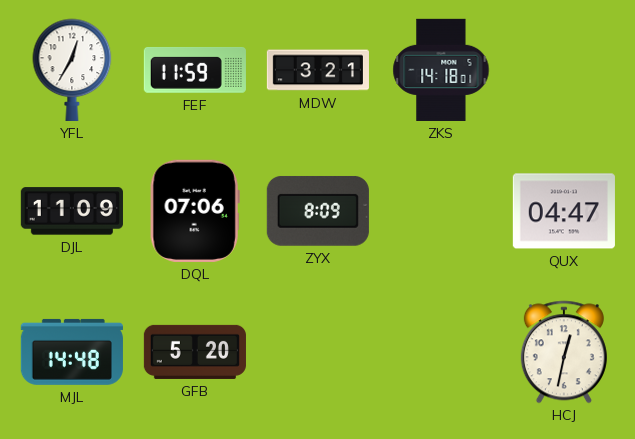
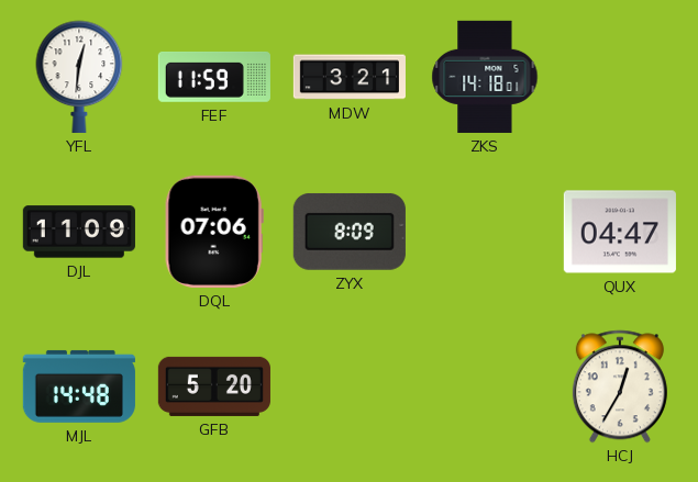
YFL: 12:35 -> 12:31
HCJ: 12:32 -> 12:35
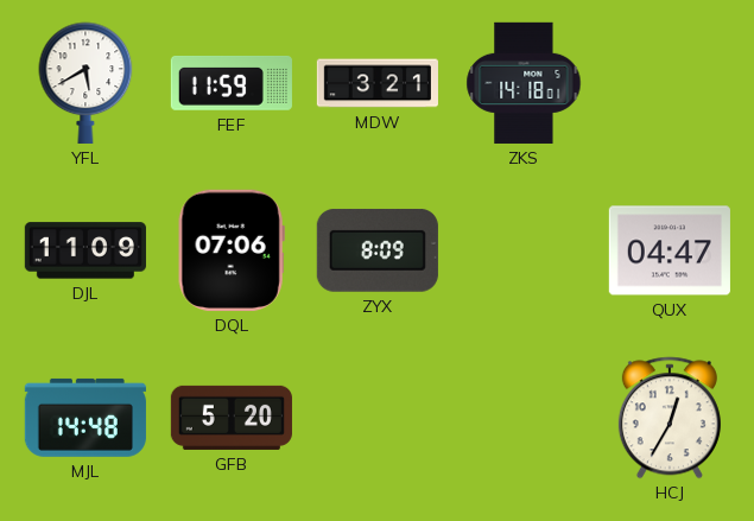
YFL: 12:31 -> 5:40
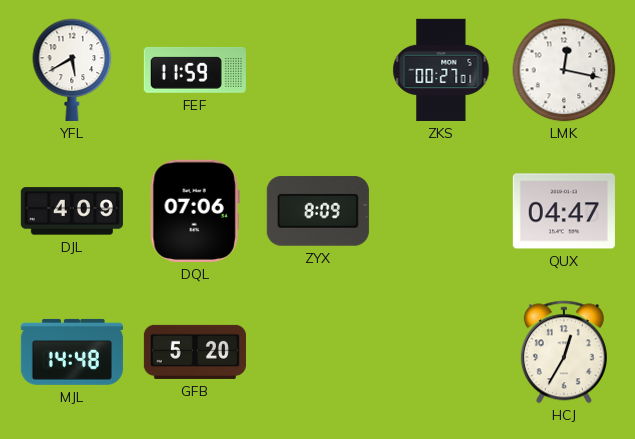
MDW: 3:21 -> none
ZKS: 14:18 -> 00:27
LMK: none -> 12:17
DJL: 11:09 -> 4:09
